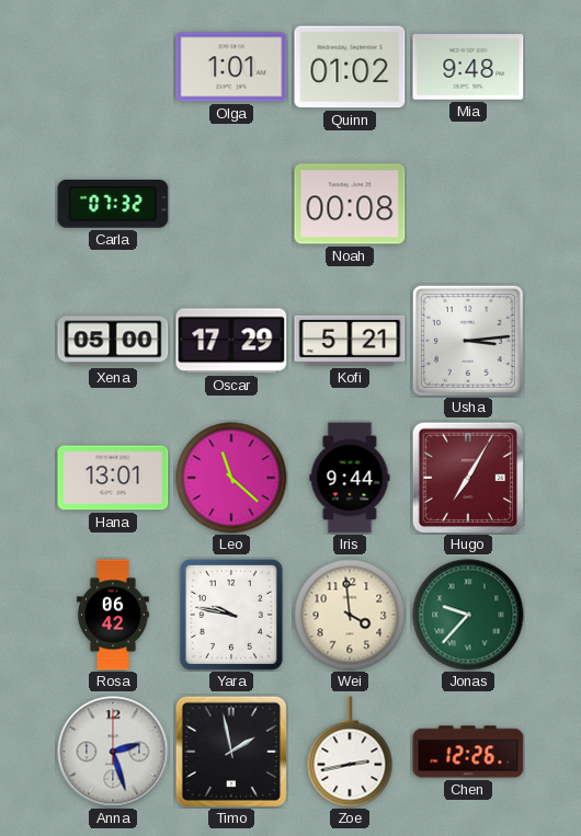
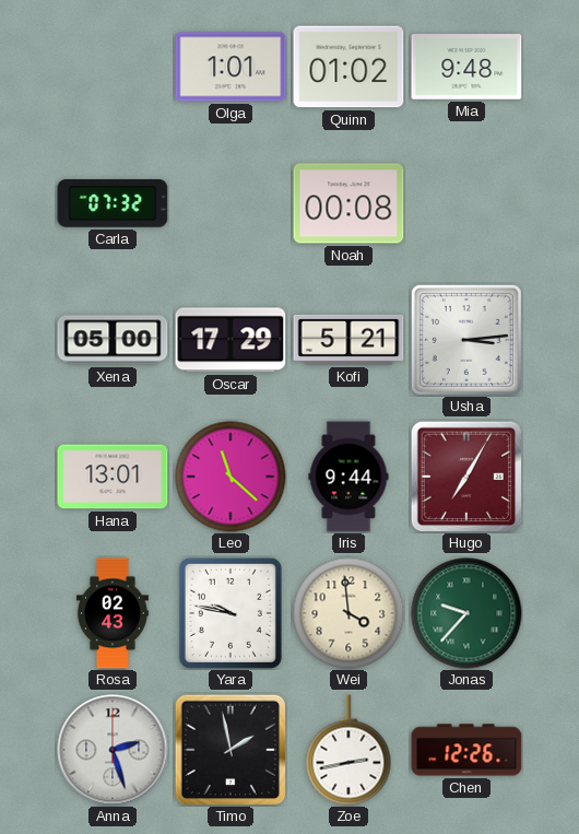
Rosa: 06:42 -> 02:43
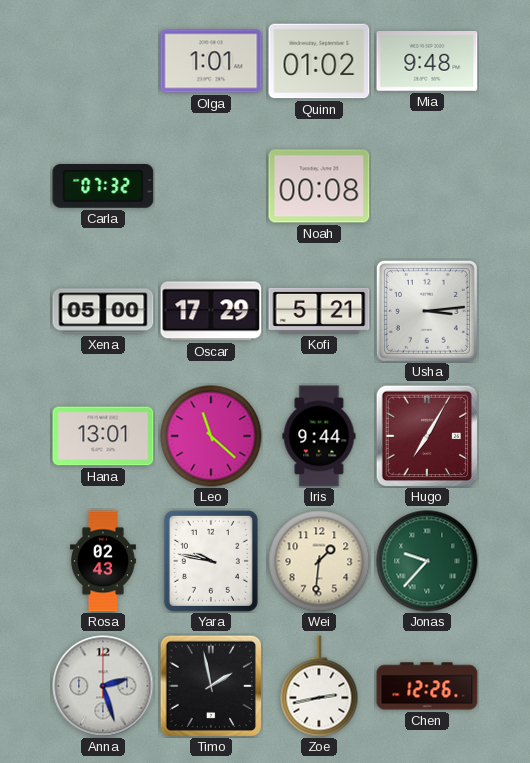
Wei: 3:59 -> 1:31
